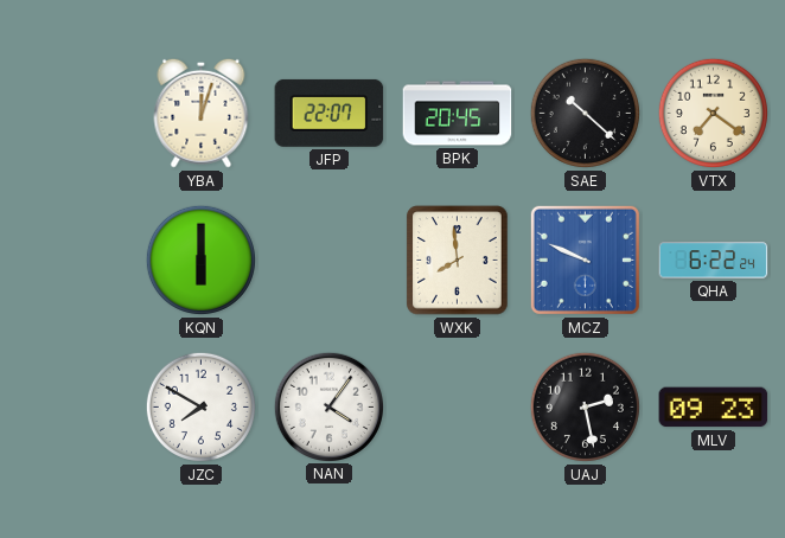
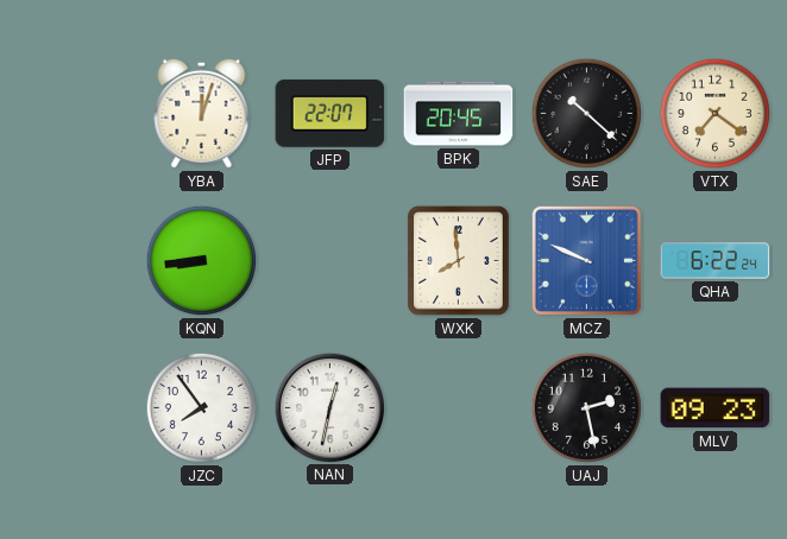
KQN: 6:00 -> 8:44
JZC: 7:50 -> 7:54
NAN: 4:06 -> 12:32
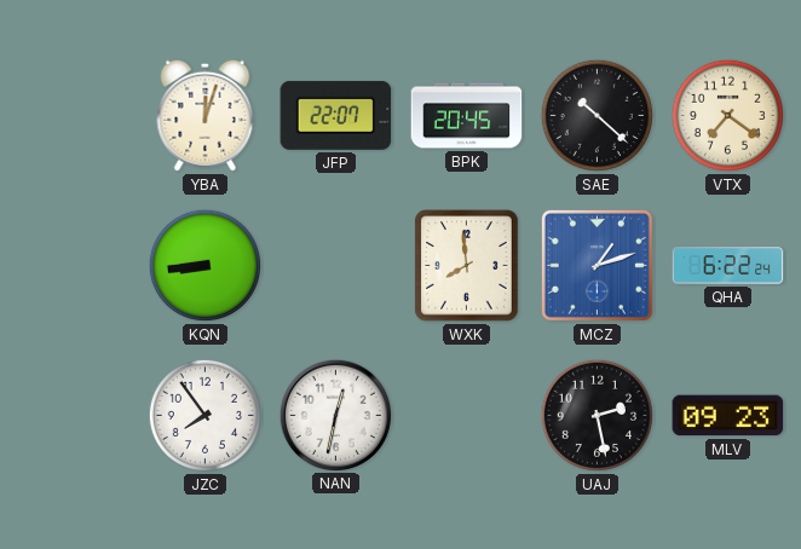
MCZ: 9:49 -> 1:12
